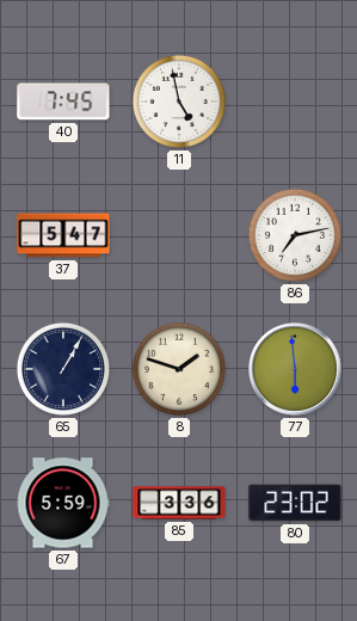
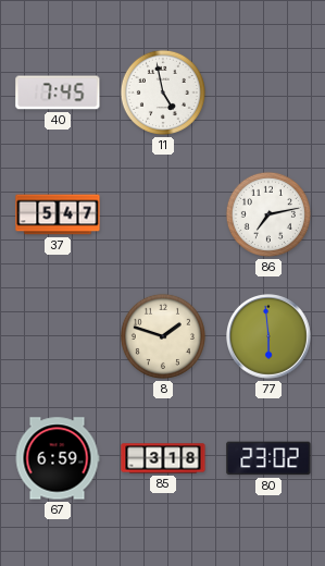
65: 1:05 -> none
67: 5:59 -> 6:59
85: 3:36 -> 3:18
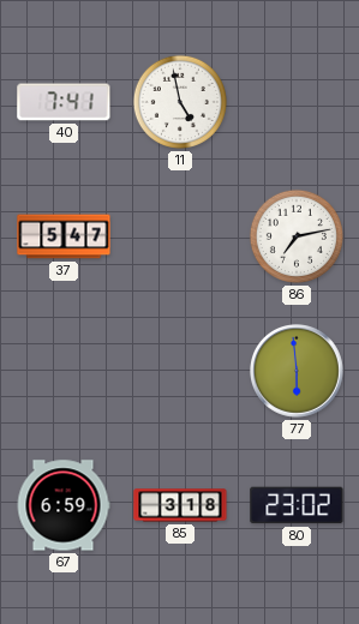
40: 7:45 -> 7:41
8: 1:48 -> none
